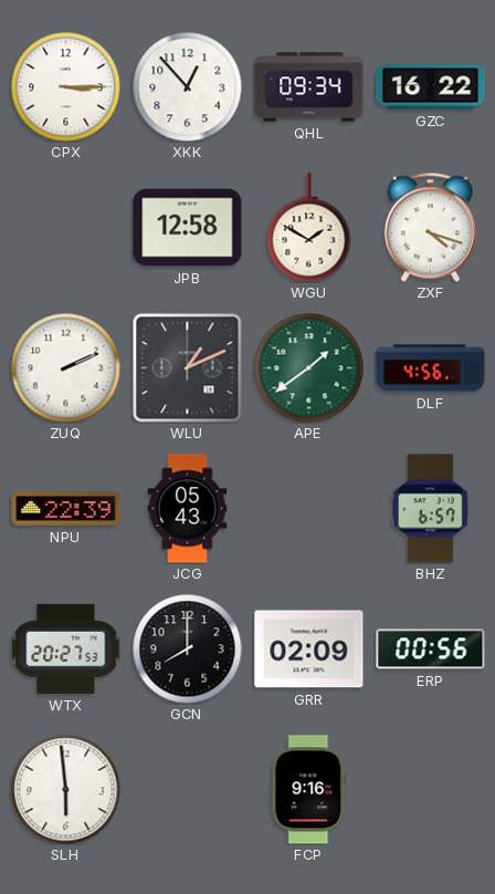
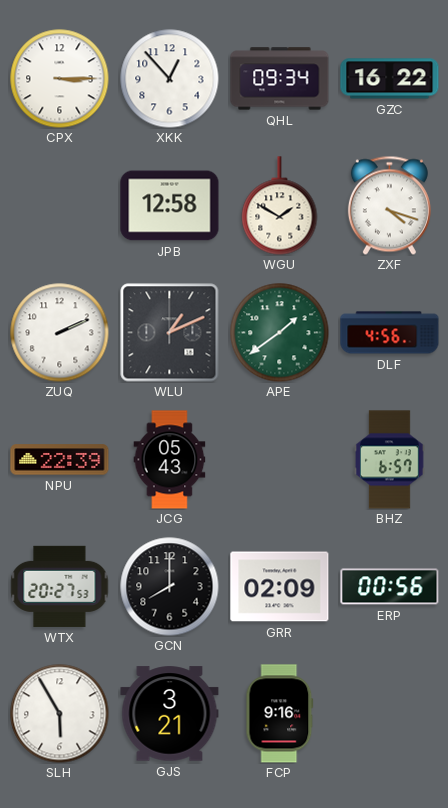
SLH: 5:59 -> 5:55
GJS: none -> 3:21
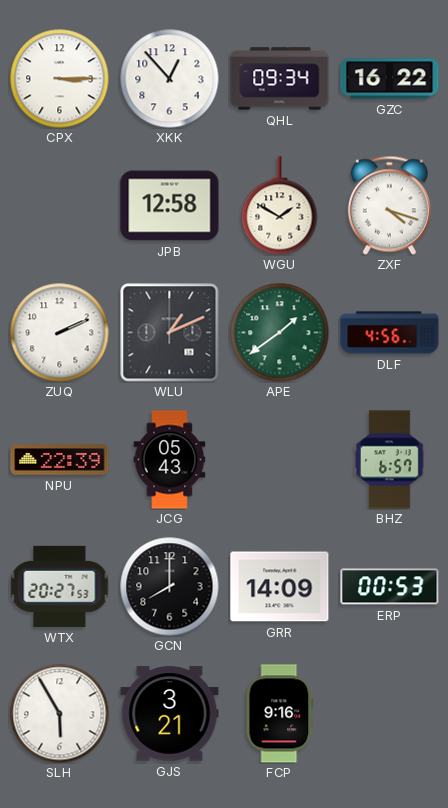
GRR: 02:09 -> 14:09
ERP: 00:56 -> 00:53
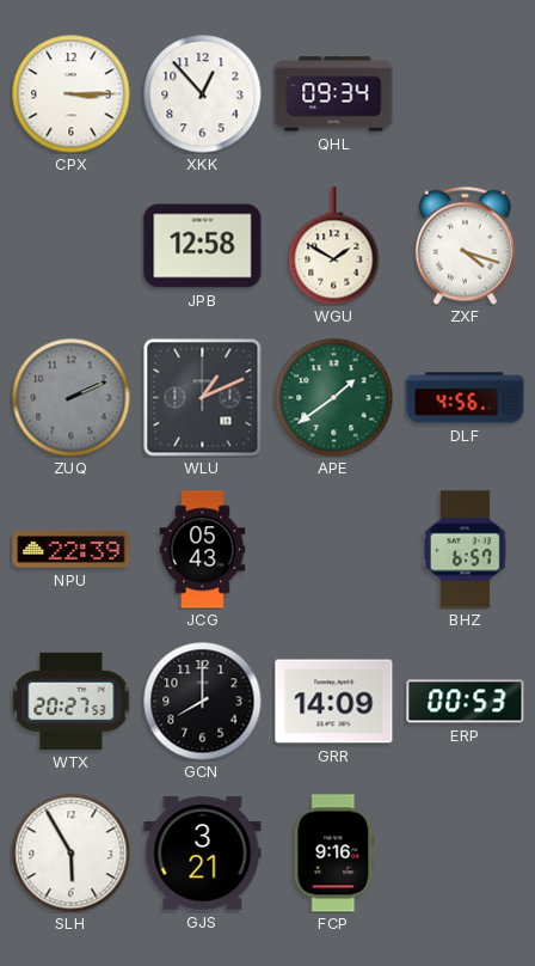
GZC: 16:22 -> none
ZUQ dial: white -> grey
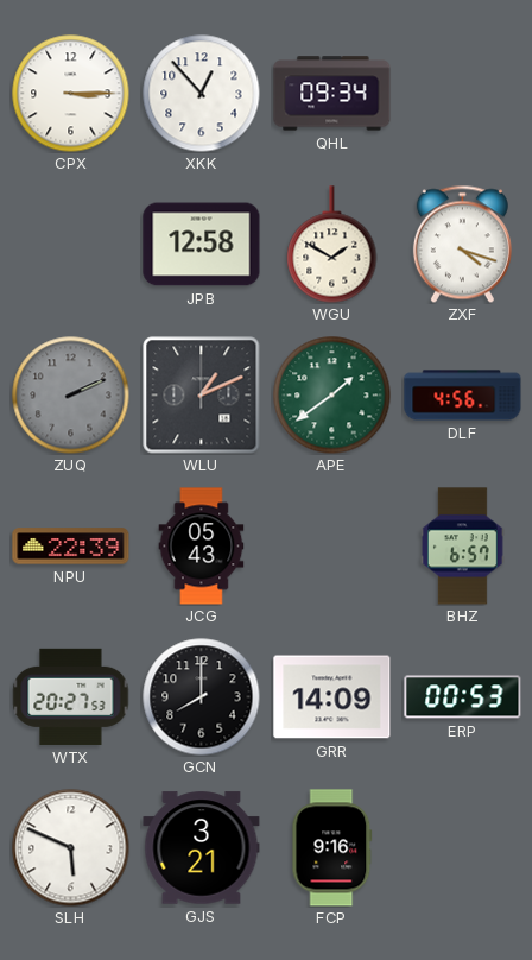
SLH: 5:55 -> 5:49
